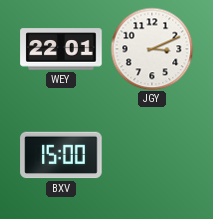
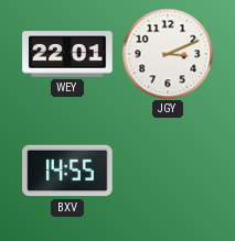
BXV: 15:00 -> 14:55
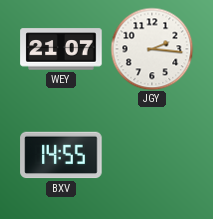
WEY: 22:01 -> 21:07
JGY: 3:11 -> 2:16
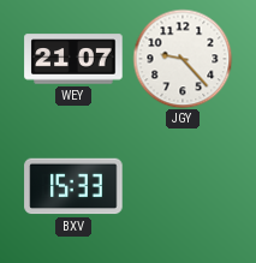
JGY: 2:16 -> 9:23
BXV: 14:55 -> 15:33
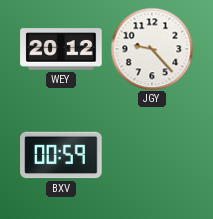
WEY: 21:07 -> 20:12
BXV: 15:33 -> 00:59
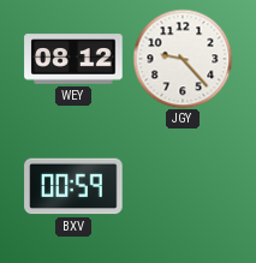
WEY: 20:12 -> 08:12
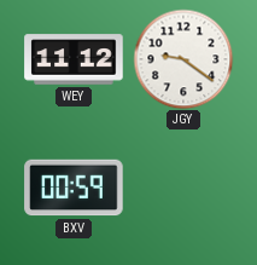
WEY: 08:12 -> 11:12
JGY: 9:23 -> 9:21
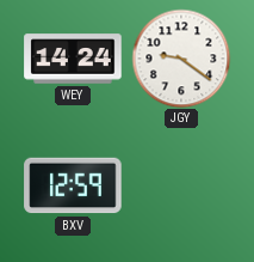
WEY: 11:12 -> 14:24
BXV: 00:59 -> 12:59
